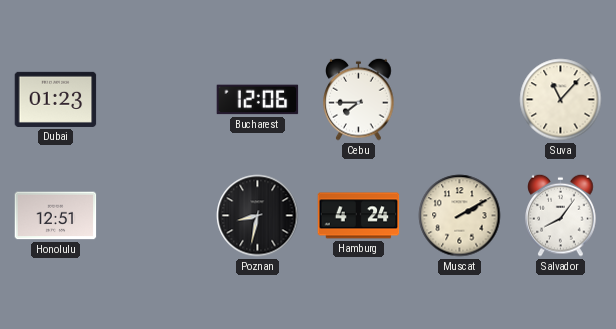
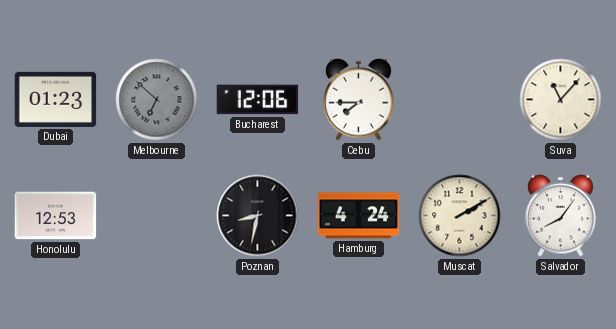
Melbourne: none -> 6:52
Honolulu: 12:51 -> 12:53
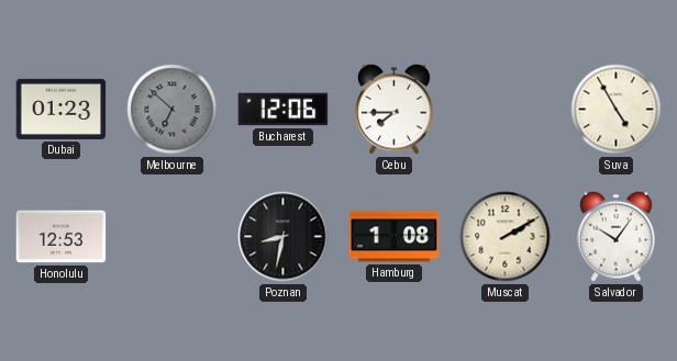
Suva: 11:07 -> 4:55
Hamburg: 4:24 -> 1:08
Salvador: 8:06 -> 10:06
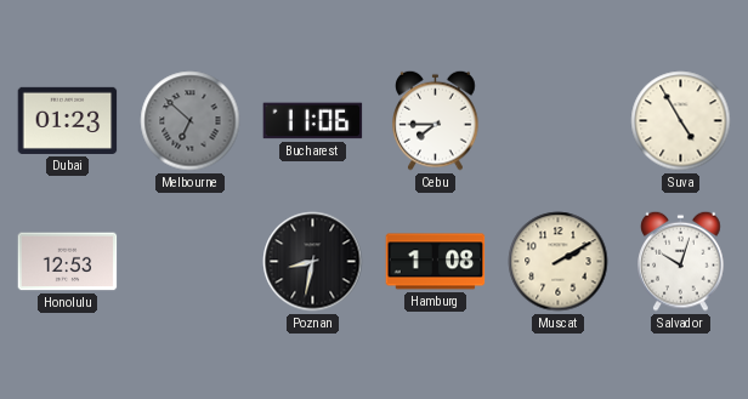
Bucharest: 12:06 -> 11:06
Salvador: 10:06 -> 10:03
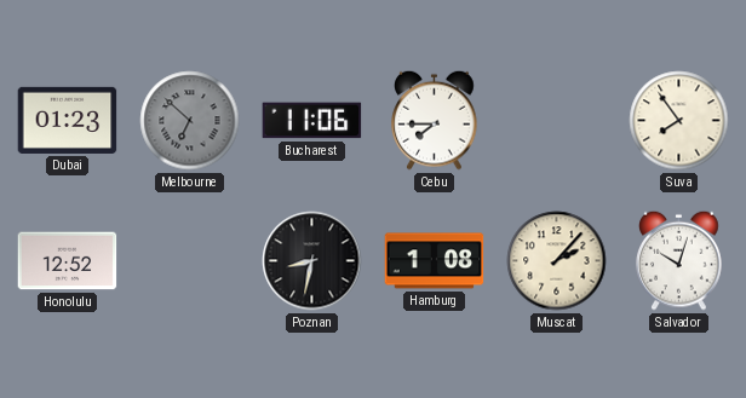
Suva: 4:55 -> 7:54
Honolulu: 12:53 -> 12:52
Muscat: 2:10 -> 2:07
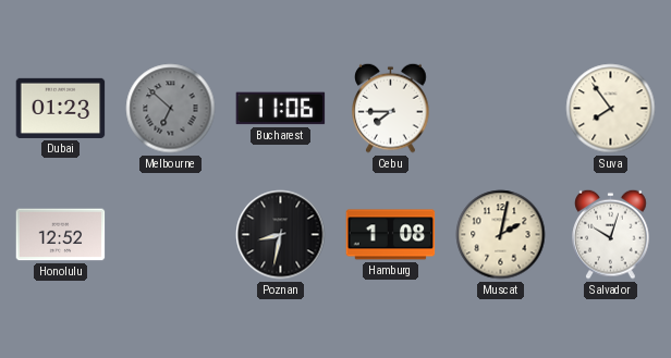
Muscat: 2:07 -> 2:02
